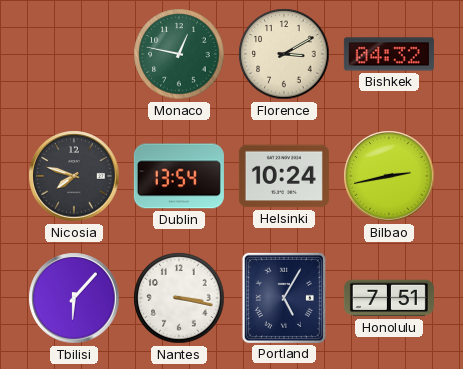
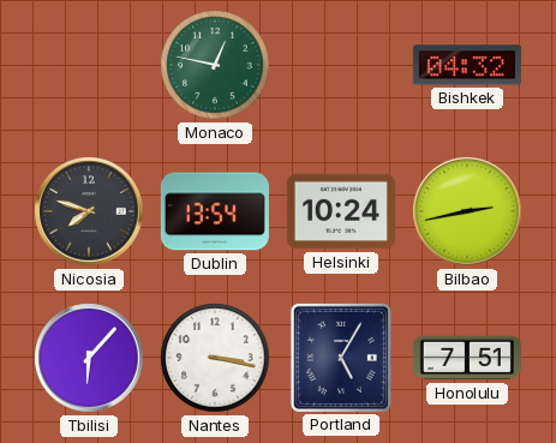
Florence: 3:10 -> none
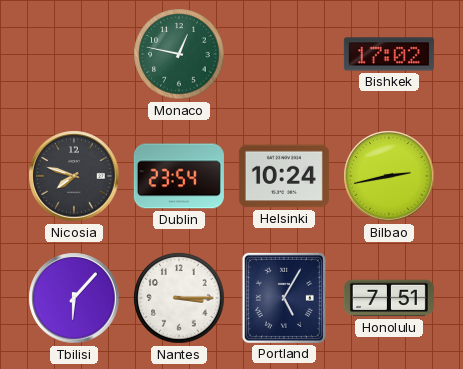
Bishkek: 04:32 -> 17:02
Dublin: 13:54 -> 23:54
Nantes: 3:17 -> 3:15
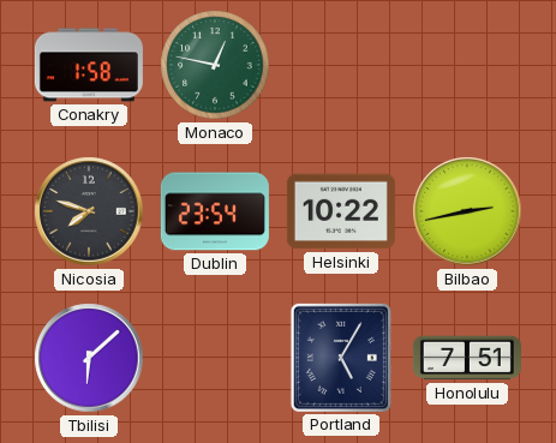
Conakry: none -> 1:58
Bishkek: 17:02 -> none
Helsinki: 10:24 -> 10:22
Tbilisi: 6:07 -> 6:08
Nantes: 3:15 -> none
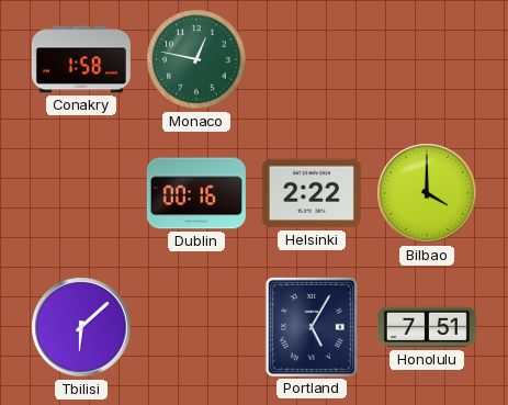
Nicosia: 7:48 -> none
Dublin: 23:54 -> 00:16
Helsinki: 10:22 -> 2:22
Bilbao: 2:43 -> 4:00
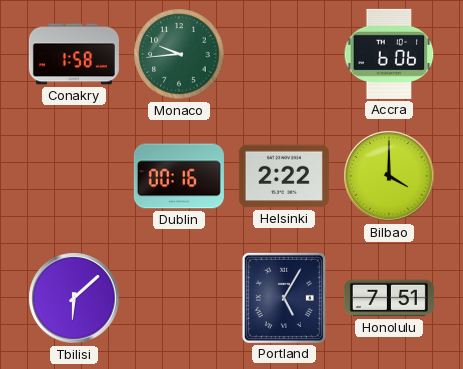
Monaco: 12:47 -> 9:44
Accra: none -> 6:06
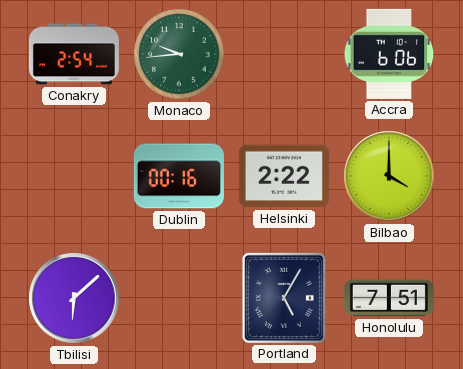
Conakry: 1:58 -> 2:54
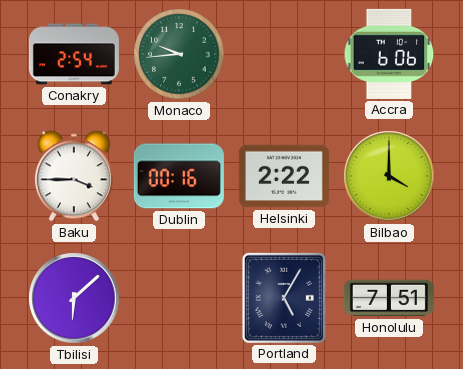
Baku: none -> 3:45
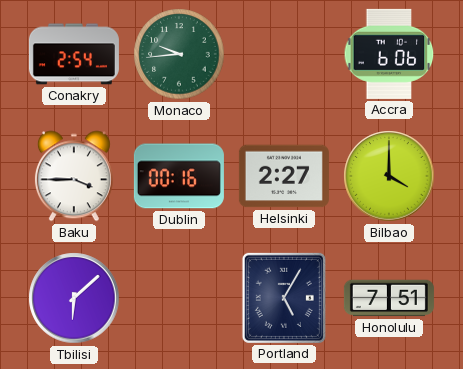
Helsinki: 2:22 -> 2:27
